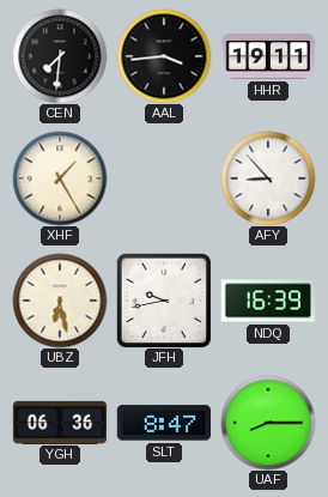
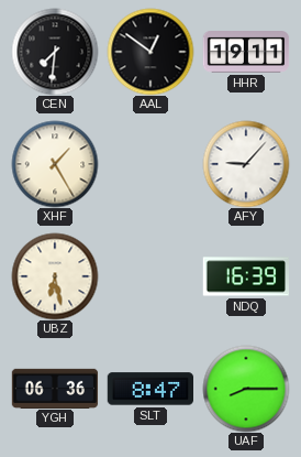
AAL: 3:44 -> 12:51
AFY: 8:53 -> 9:07
JFH: 9:43 -> none
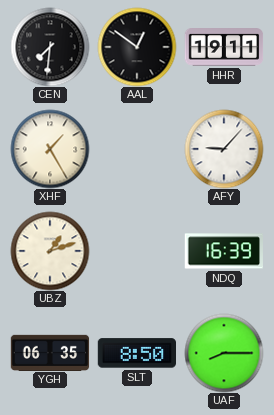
UBZ: 6:28 -> 1:12
YGH: 06:36 -> 06:35
SLT: 8:47 -> 8:50
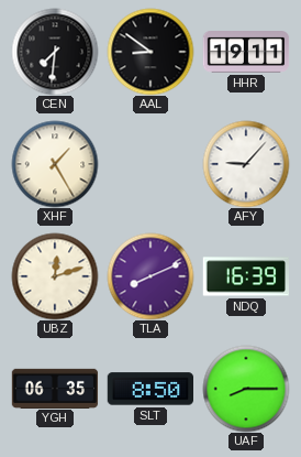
AAL: 12:51 -> 8:51
UBZ: 1:12 -> 12:12
TLA: none -> 8:11
